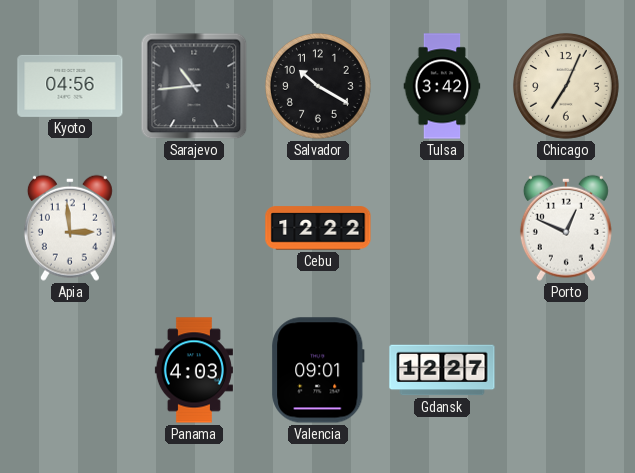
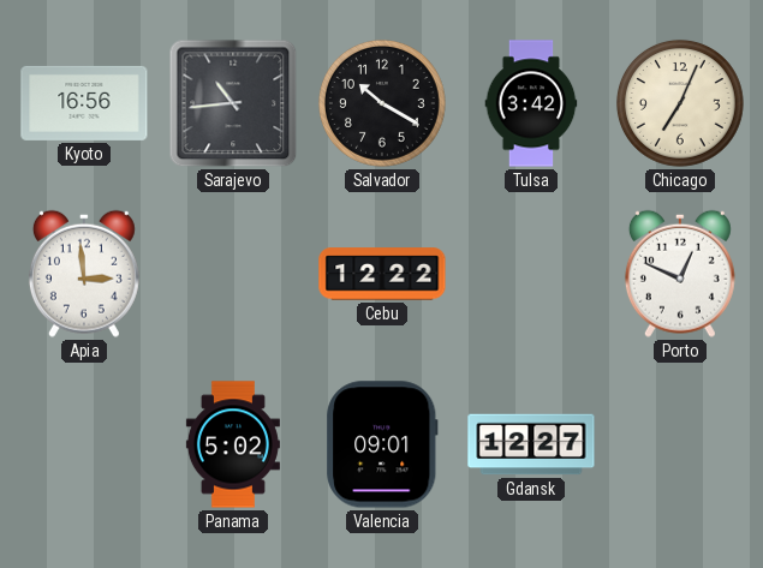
Kyoto: 04:56 -> 16:56
Panama: 4:03 -> 5:02
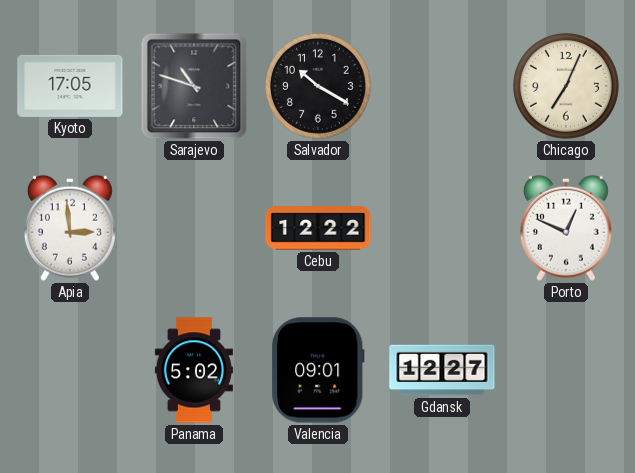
Kyoto: 16:56 -> 17:05
Sarajevo: 10:44 -> 10:48
Tulsa: 3:42 -> none
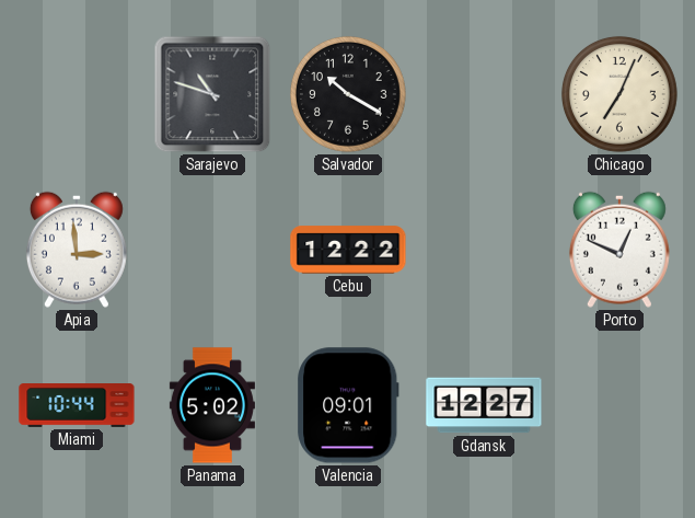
Kyoto: 17:05 -> none
Miami: none -> 10:44
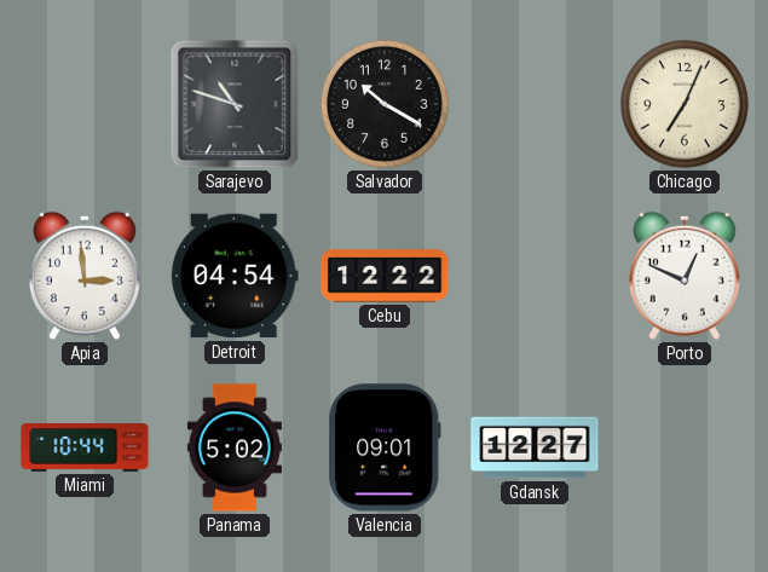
Detroit: none -> 04:54
